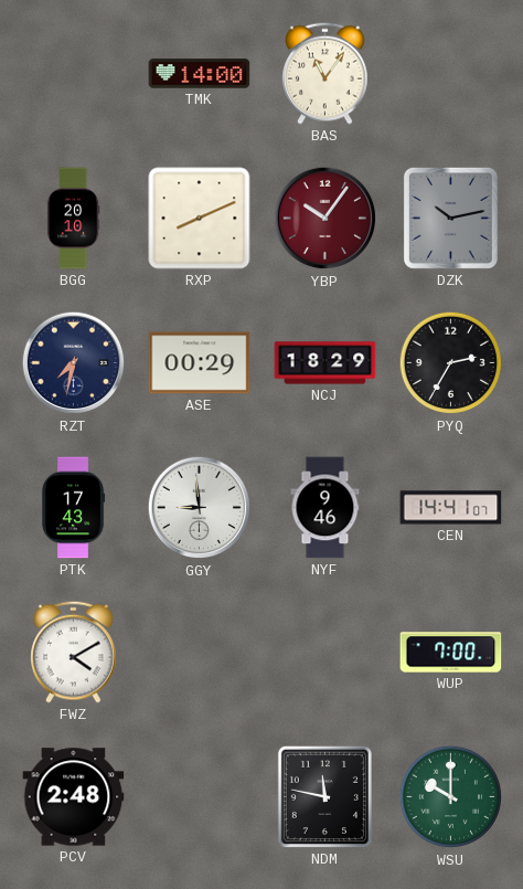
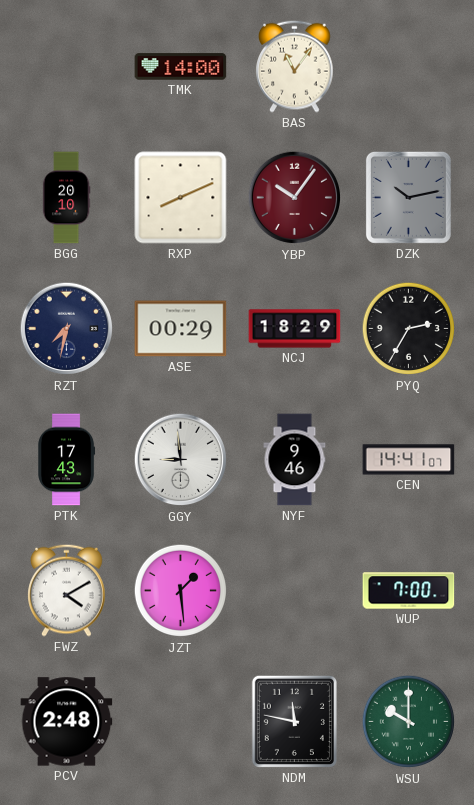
JZT: none -> 1:29
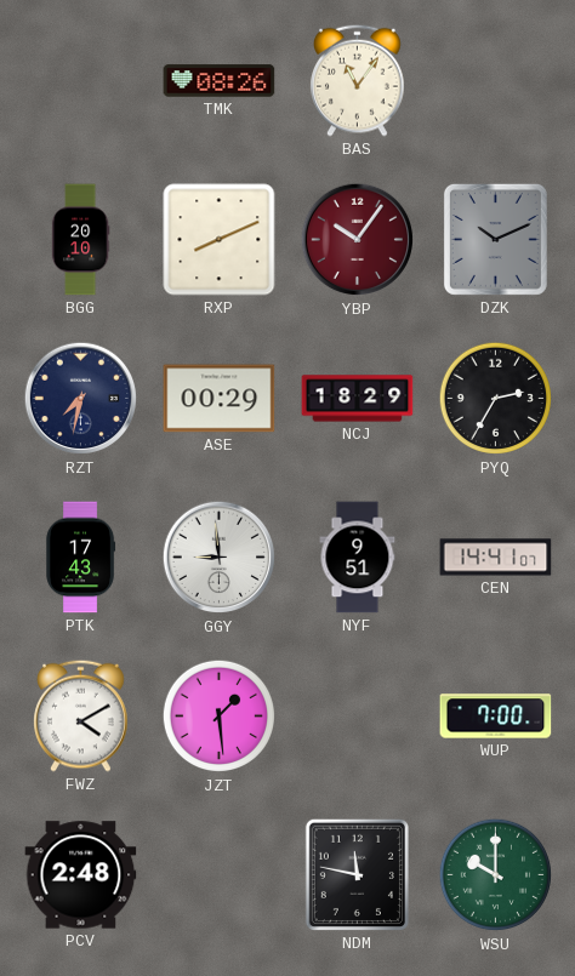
TMK: 14:00 -> 08:26
DZK: 10:13 -> 10:11
NYF: 9:46 -> 9:51
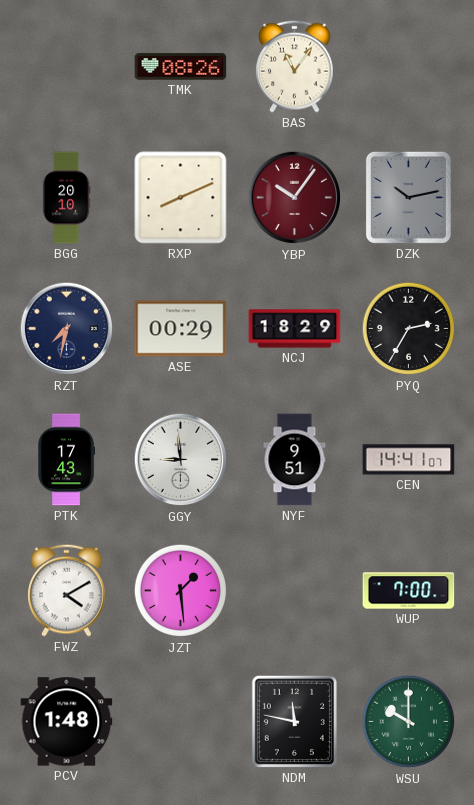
DZK: 10:11 -> 10:13
PCV: 2:48 -> 1:48
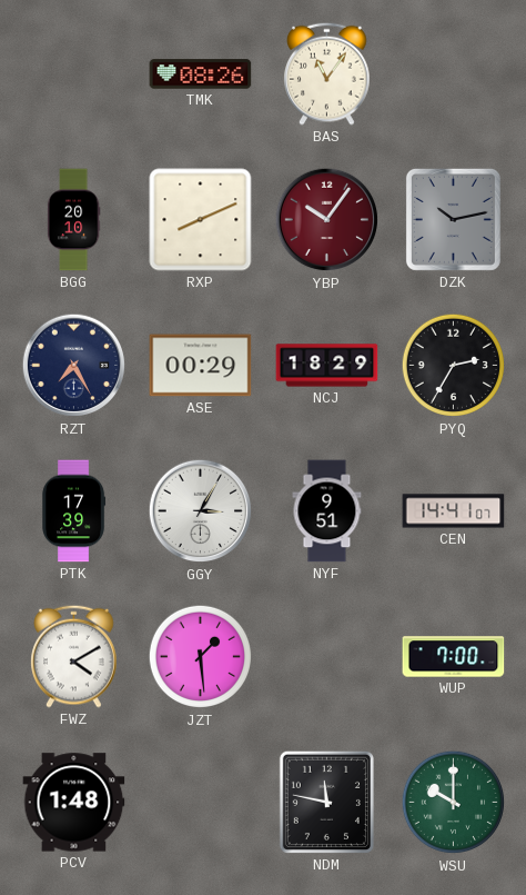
RZT: 7:32 -> 7:25
PTK: 17:43 -> 17:39
GGY: 8:59 -> 3:05
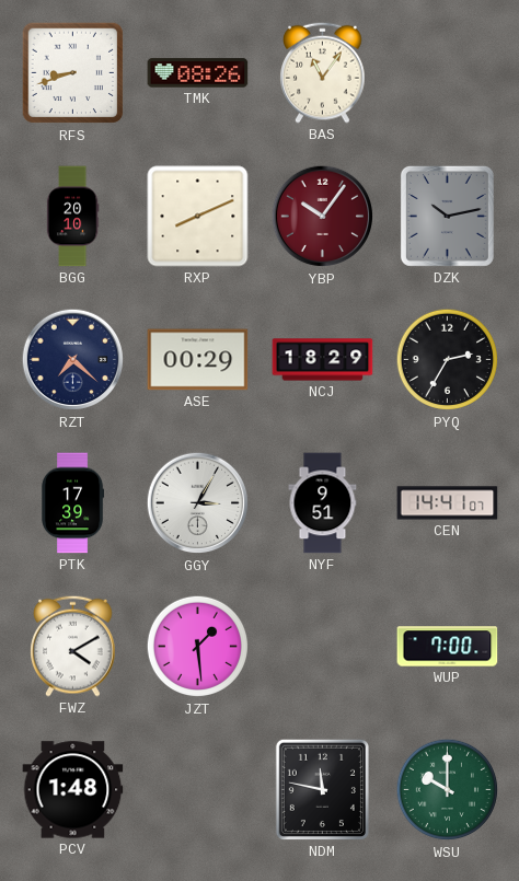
RFS: none -> 8:42
RZT: 7:25 -> 7:22
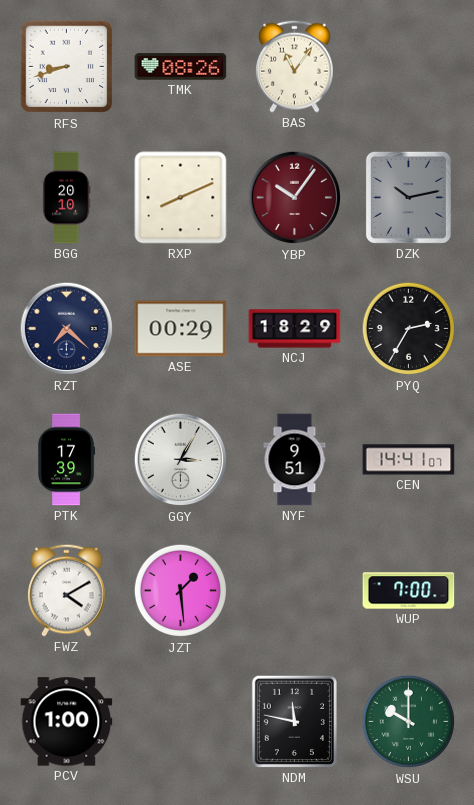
PCV: 1:48 -> 1:00
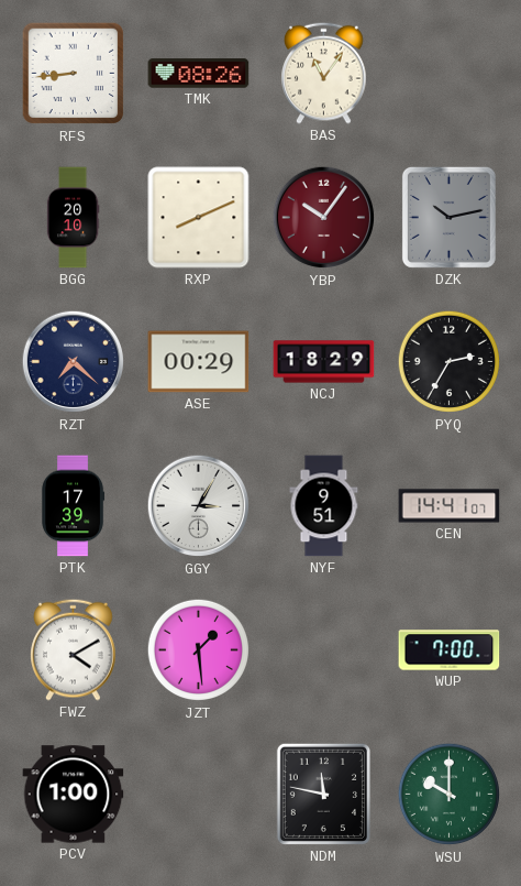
RFS: 8:42 -> 8:44
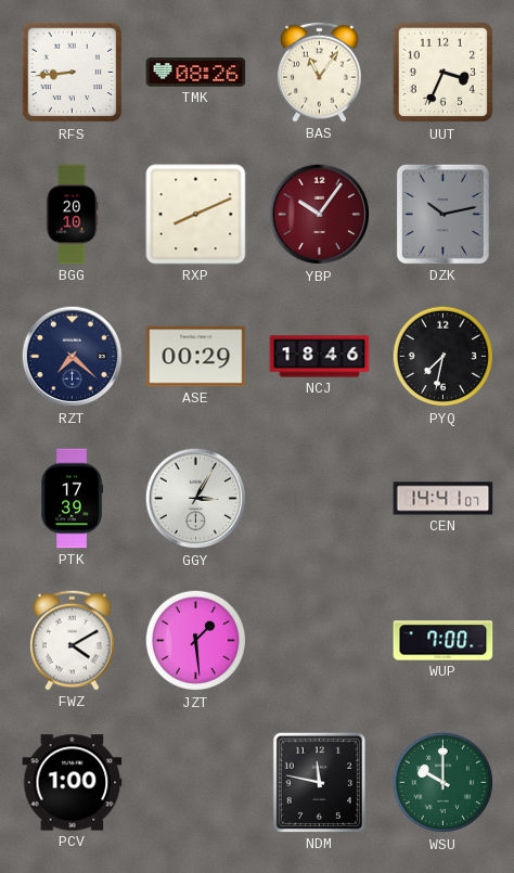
UUT: none -> 3:34
NCJ: 18:29 -> 18:46
PYQ: 2:35 -> 7:32
NYF: 9:51 -> none
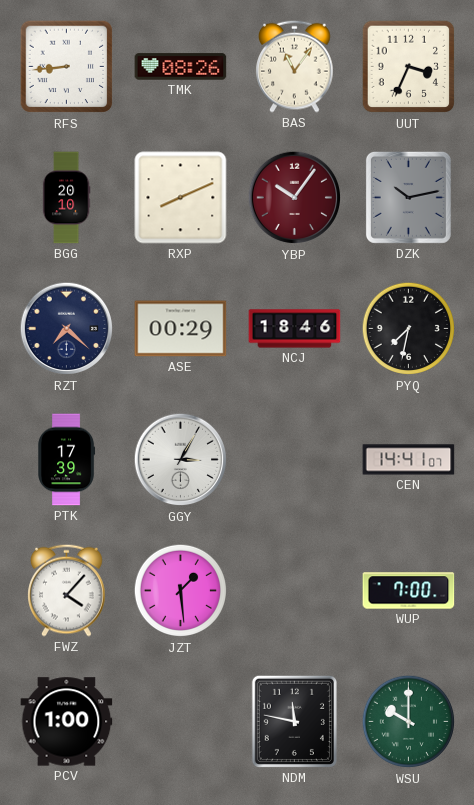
FWZ: 4:10 -> 4:07
